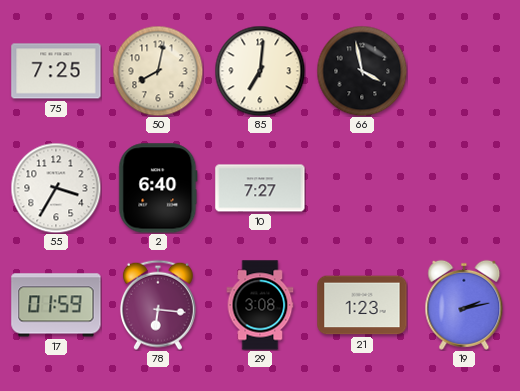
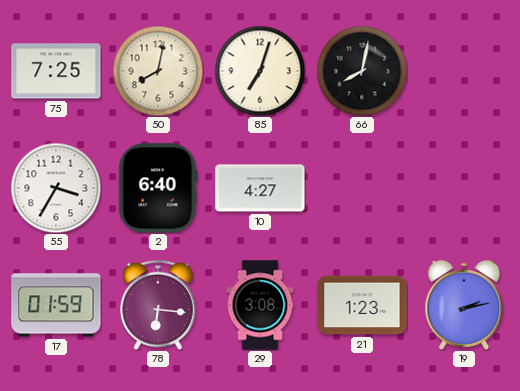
85: 7:01 -> 7:03
66: 3:58 -> 8:02
10: 7:27 -> 4:27
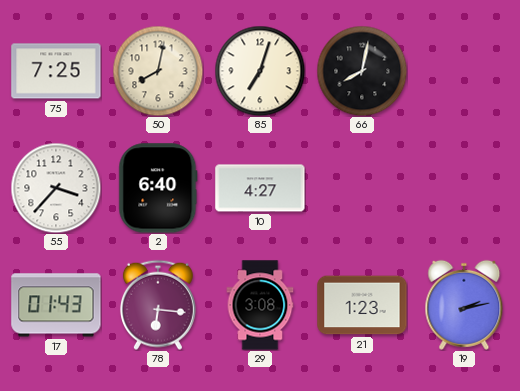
55: 3:35 -> 3:37
17: 01:59 -> 01:43
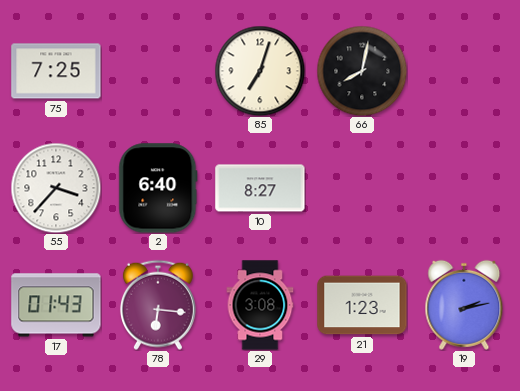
50: 8:02 -> none
10: 4:27 -> 8:27
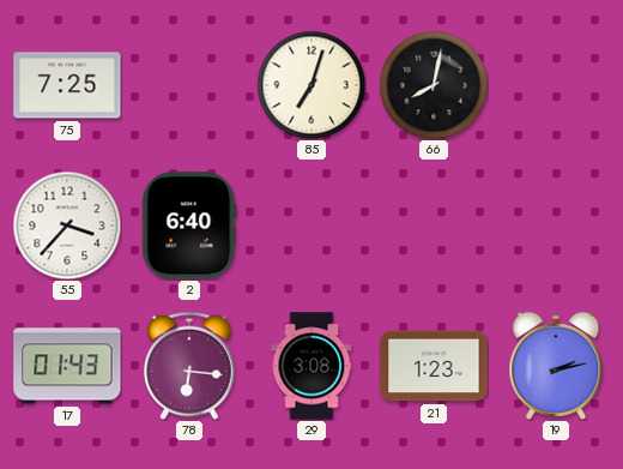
10: 8:27 -> none
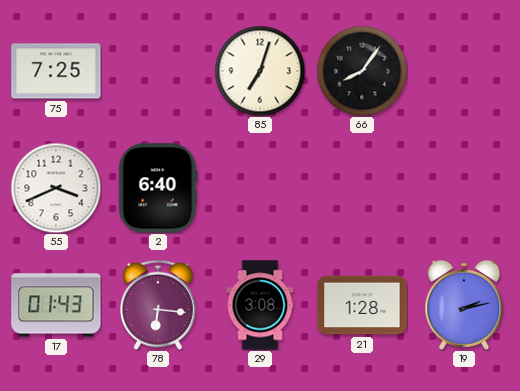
66: 8:02 -> 8:06
55: 3:37 -> 3:41
21: 1:23 -> 1:28
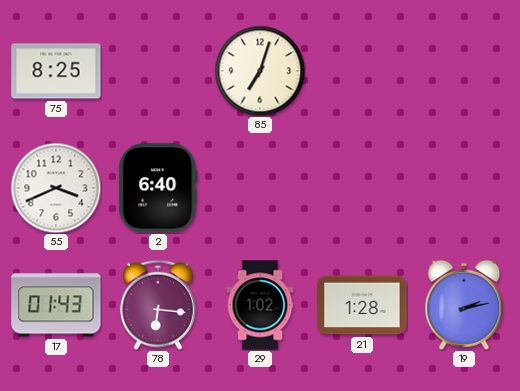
75: 7:25 -> 8:25
66: 8:06 -> none
29: 3:08 -> 1:02
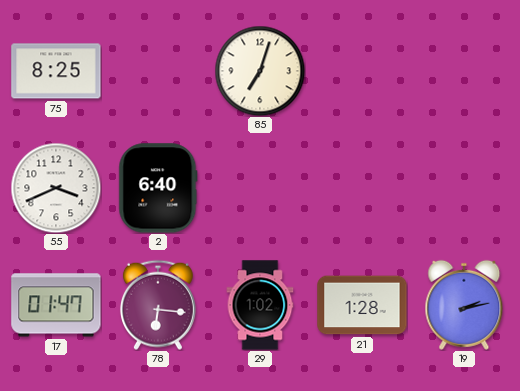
17: 01:43 -> 01:47
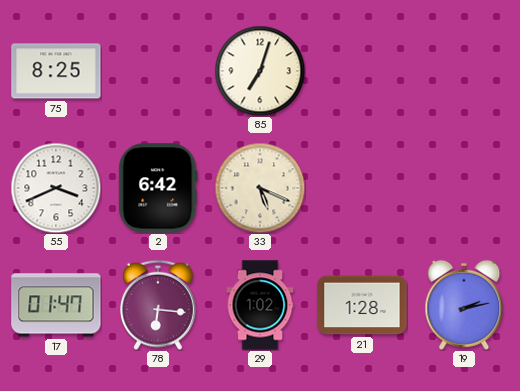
2: 6:40 -> 6:42
33: none -> 5:19
